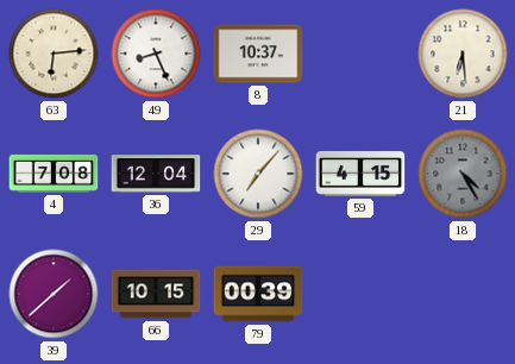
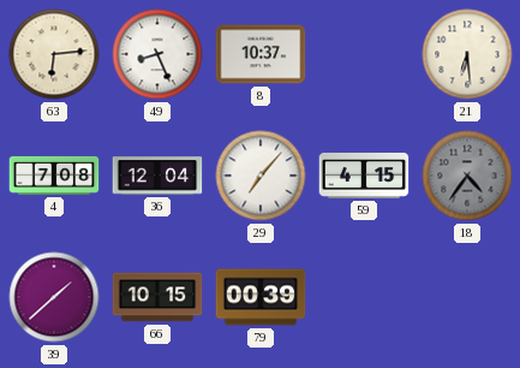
18: 4:25 -> 4:36
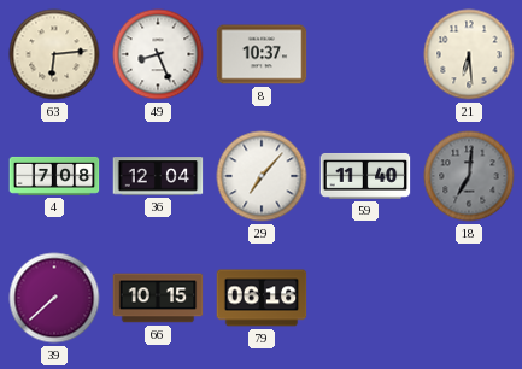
59: 4:15 -> 11:40
18: 4:36 -> 7:01
39: 1:38 -> 7:38
79: 00:39 -> 06:16
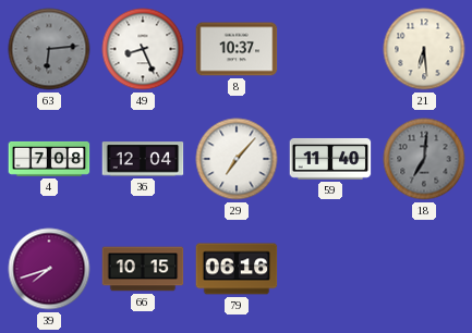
63 dial: cream -> grey
39: 7:38 -> 7:42
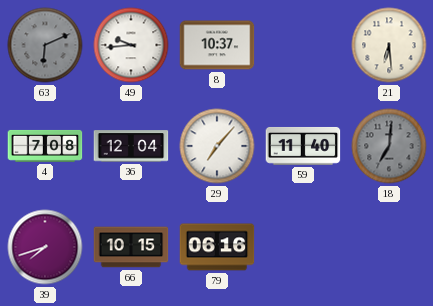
63: 6:14 -> 6:11
49: 8:26 -> 9:44
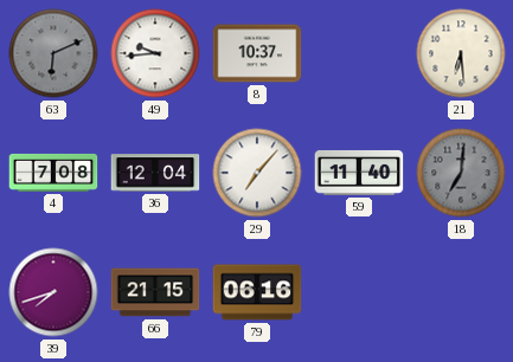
66: 10:15 -> 21:15
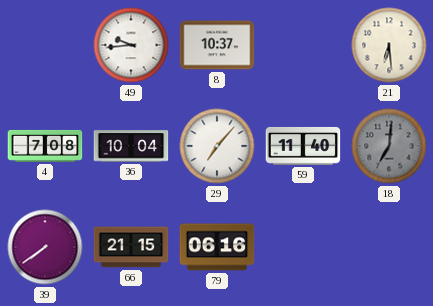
63: 6:11 -> none
36: 12:04 -> 10:04
39: 7:42 -> 7:39
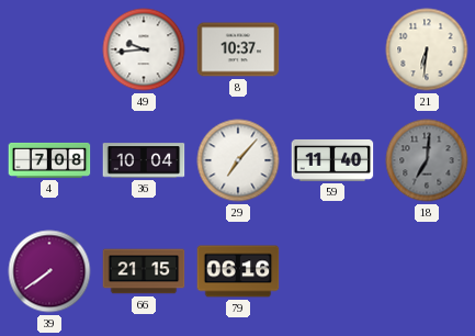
21: 6:29 -> 6:31
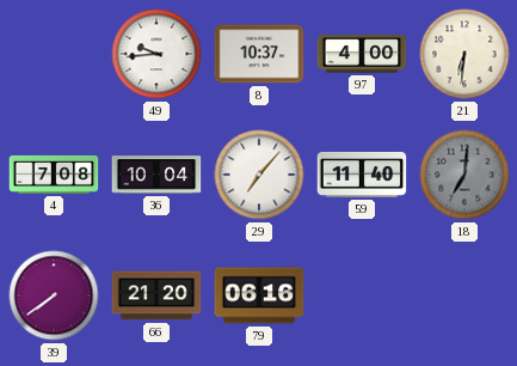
97: none -> 4:00
66: 21:15 -> 21:20
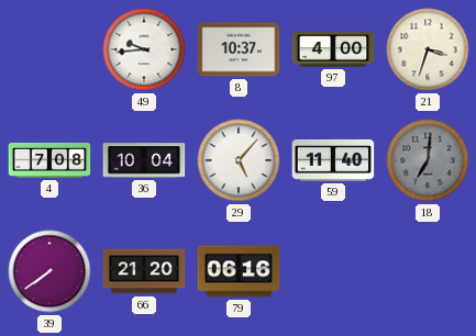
21: 6:31 -> 3:33
29: 7:07 -> 5:07
